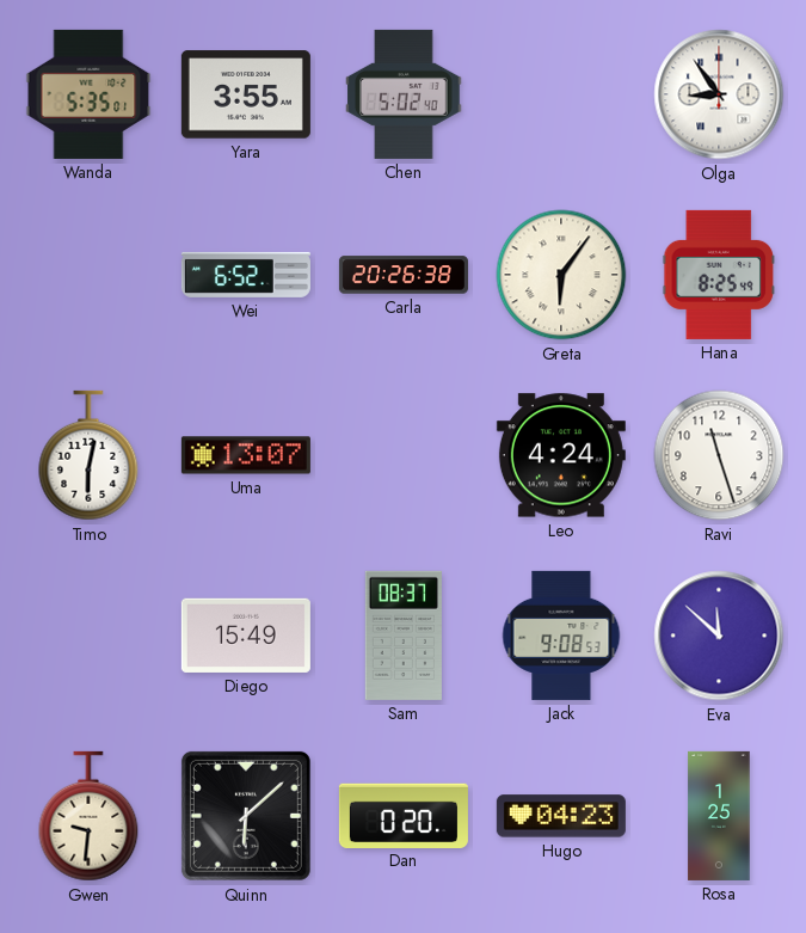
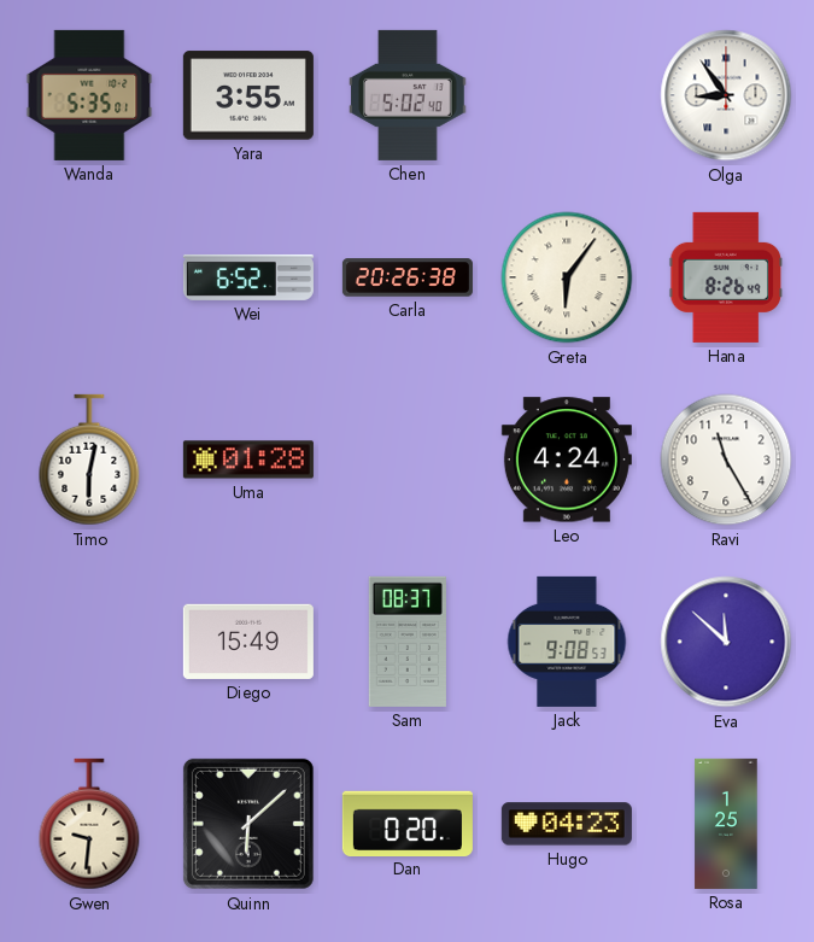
Hana: 8:25 -> 8:26
Uma: 13:07 -> 01:28
Ravi: 11:27 -> 11:25
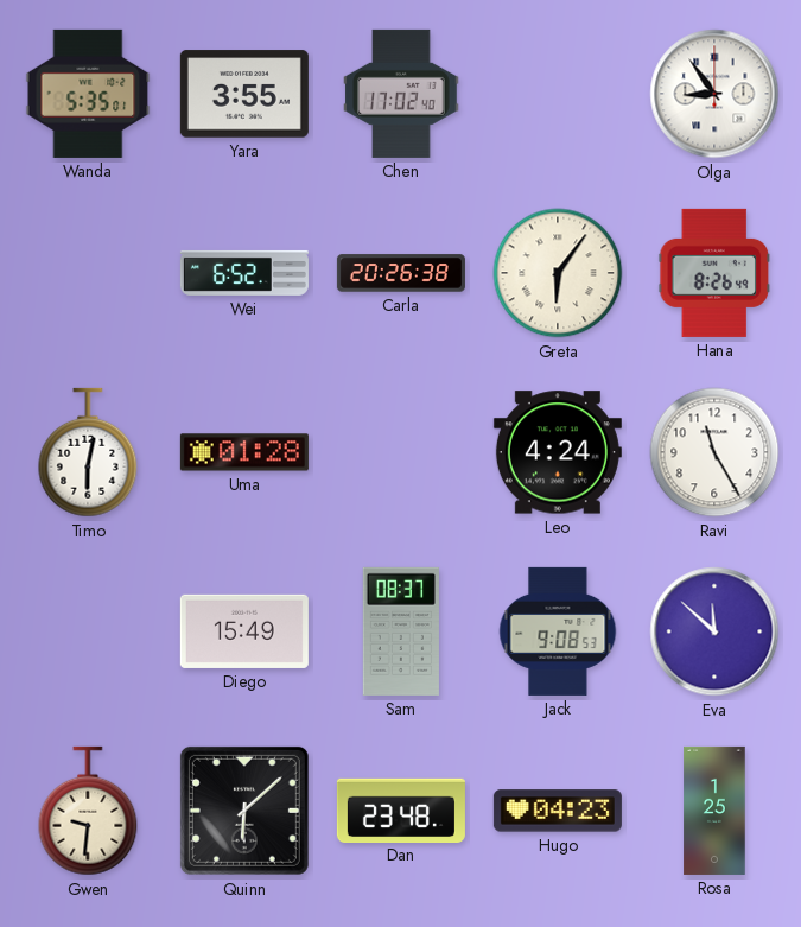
Chen: 5:02 -> 17:02
Dan: 0:20 -> 23:48
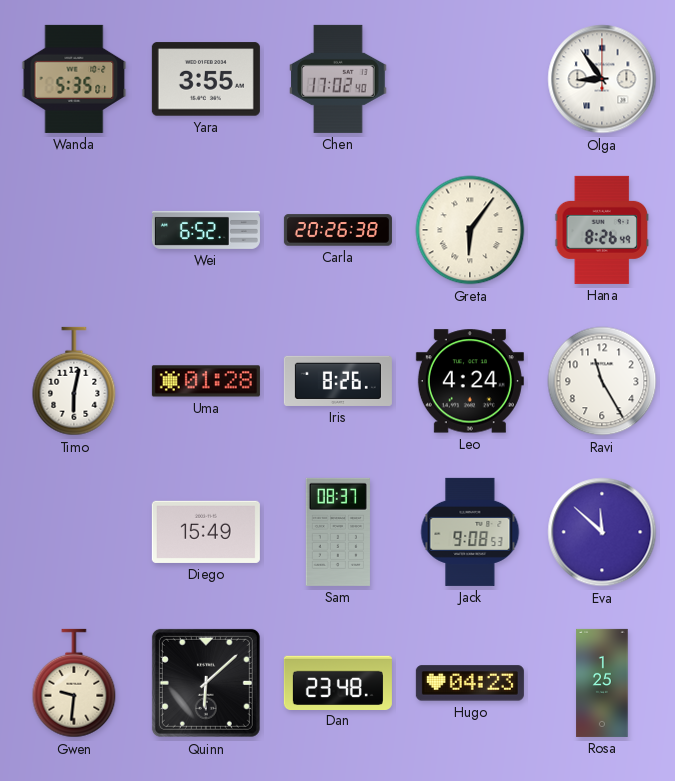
Iris: none -> 8:26
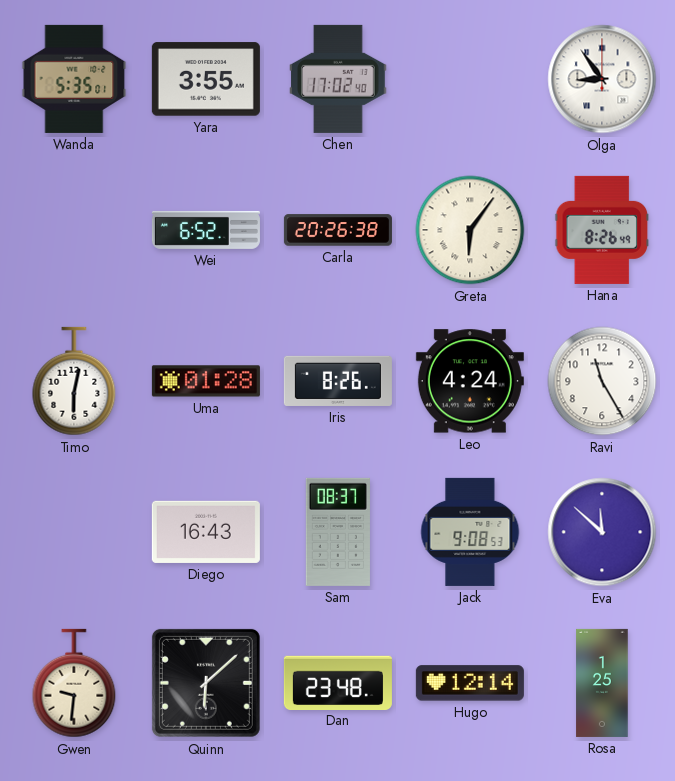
Diego: 15:49 -> 16:43
Hugo: 04:23 -> 12:14
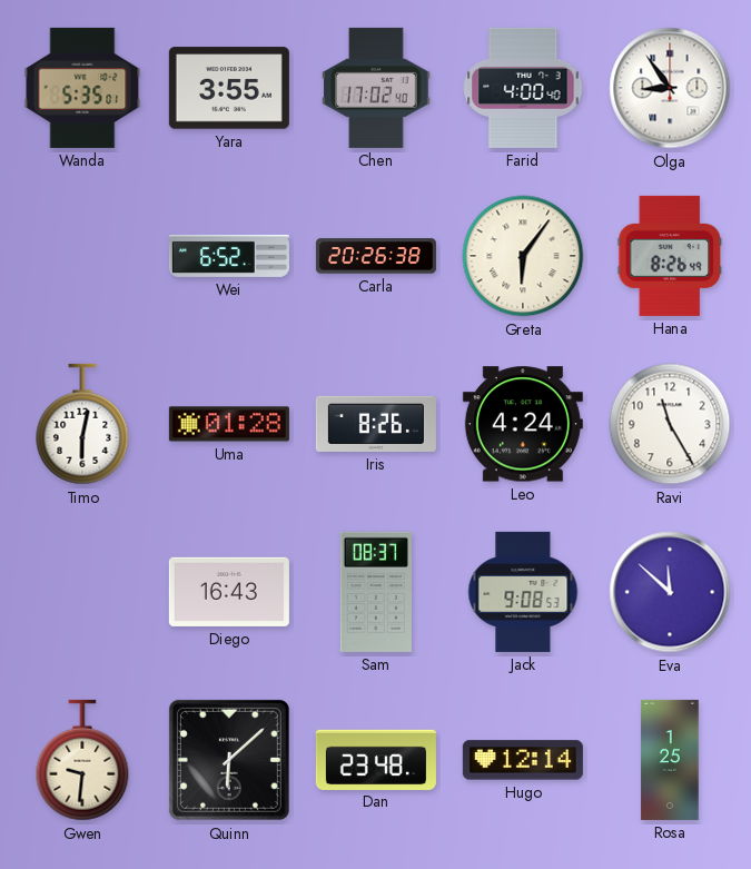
Farid: none -> 4:00
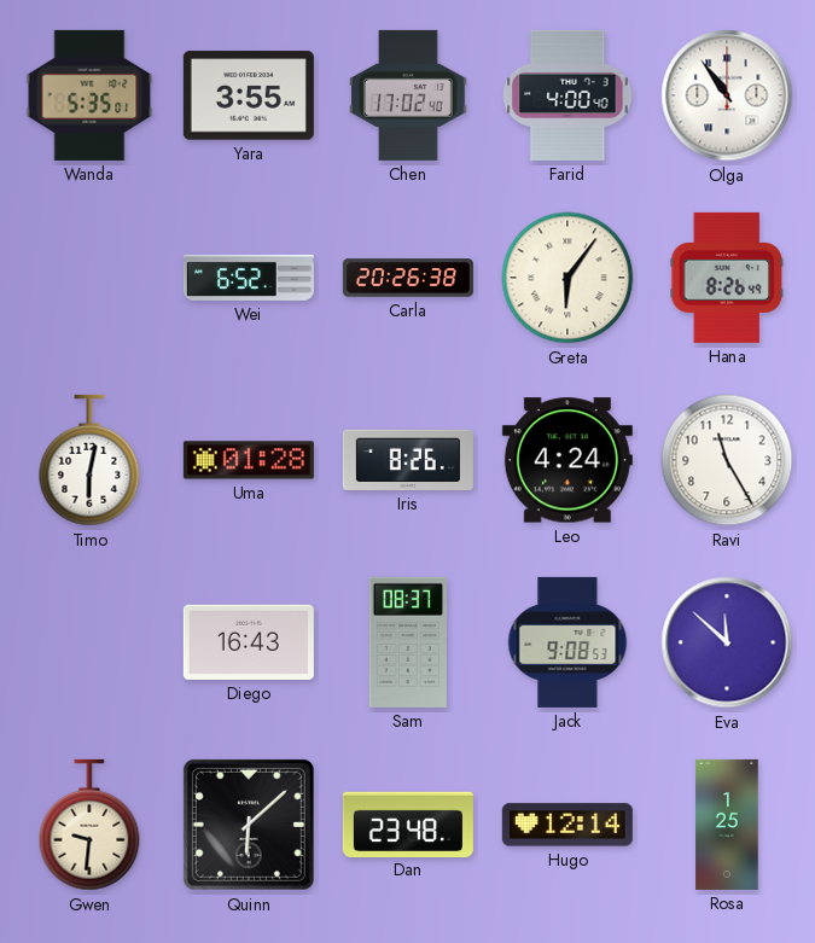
Olga: 8:54 -> 10:54
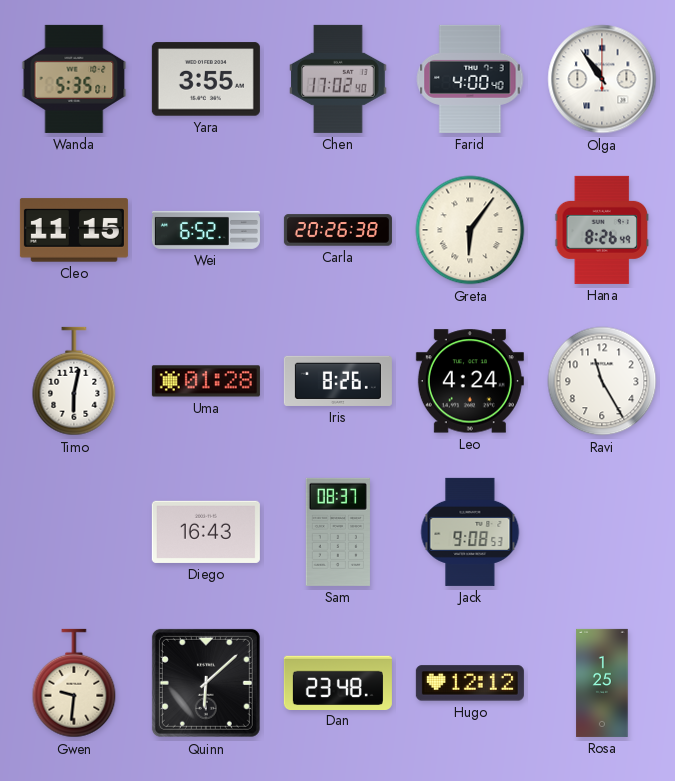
Cleo: none -> 11:15
Eva: 11:52 -> none
Hugo: 12:14 -> 12:12
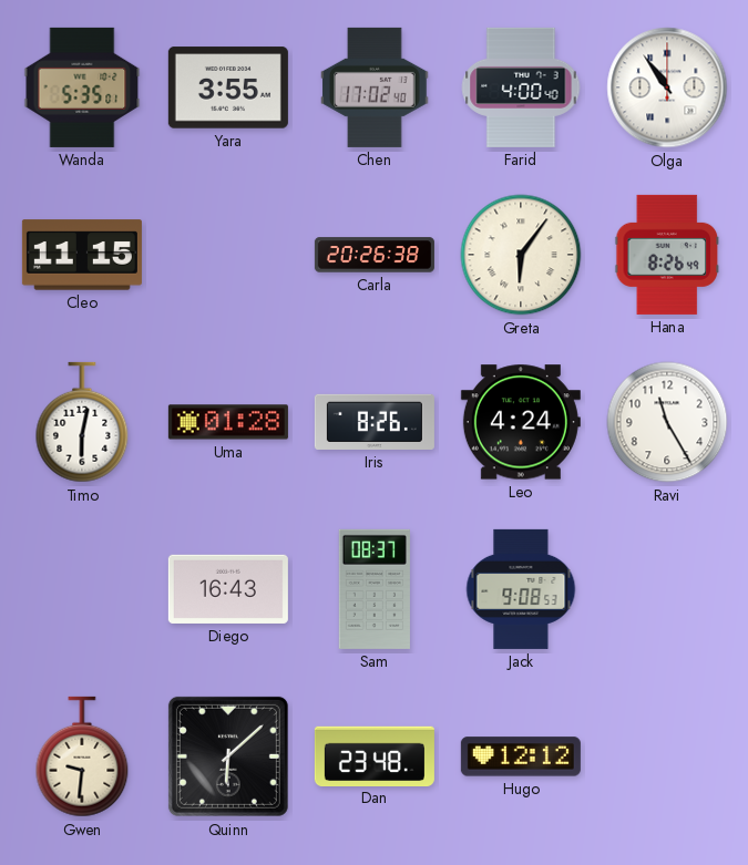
Wei: 6:52 -> none
Rosa: 1:25 -> none
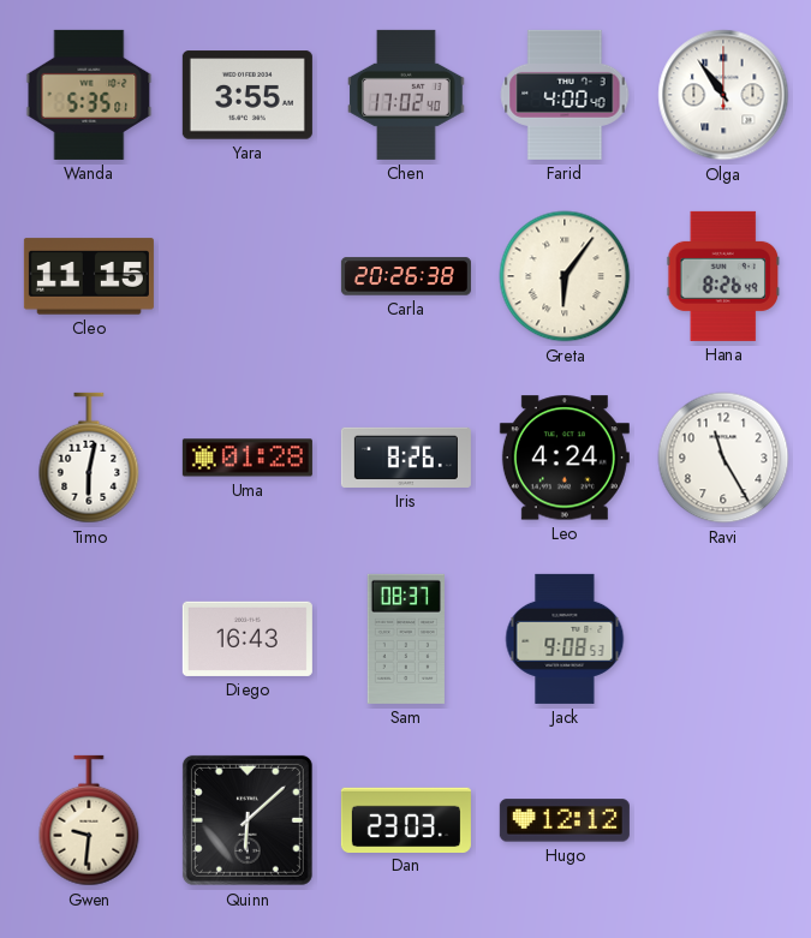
Dan: 23:48 -> 23:03
